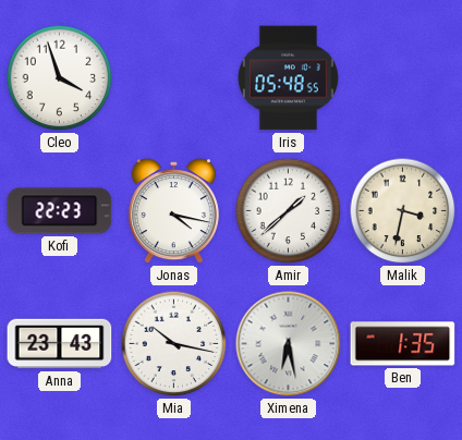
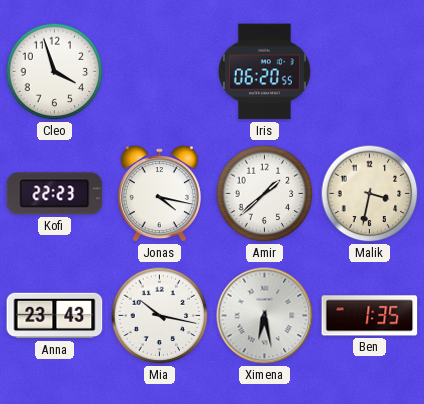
Iris: 05:48 -> 06:20
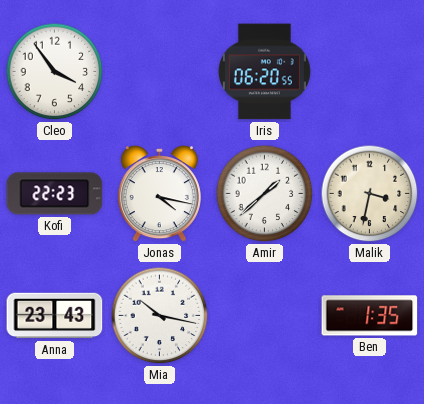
Cleo: 3:57 -> 3:54
Ximena: 6:28 -> none
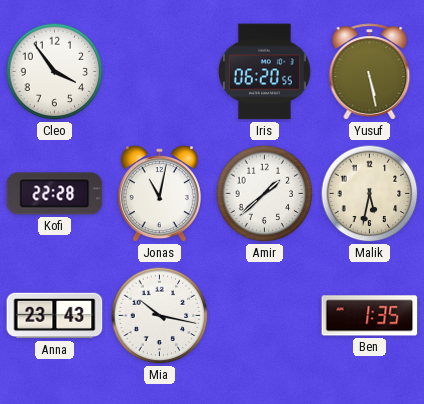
Yusuf: none -> 5:28
Kofi: 22:23 -> 22:28
Jonas: 4:17 -> 11:02
Malik: 3:32 -> 5:32
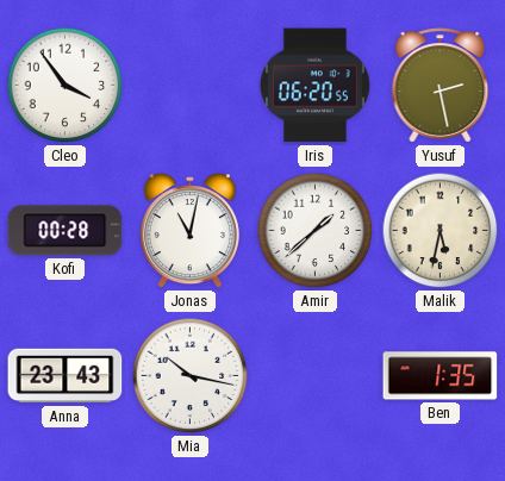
Yusuf: 5:28 -> 2:28
Kofi: 22:28 -> 00:28
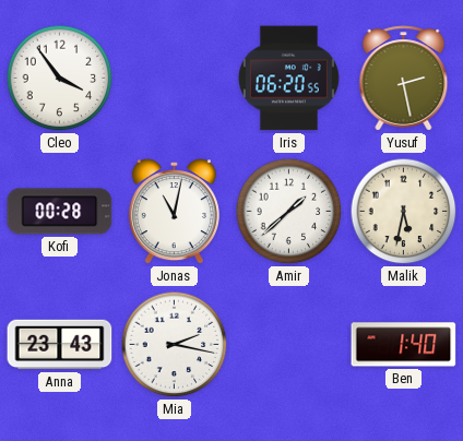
Mia: 10:17 -> 2:17
Ben: 1:35 -> 1:40
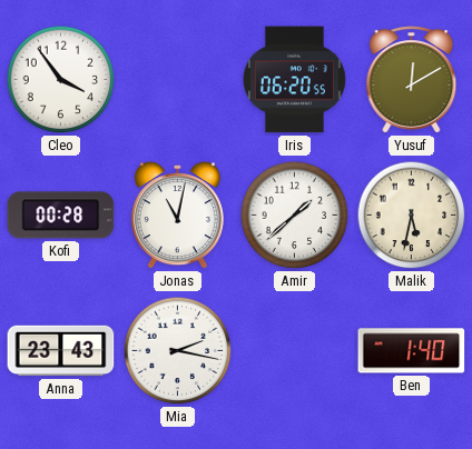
Yusuf: 2:28 -> 12:10
